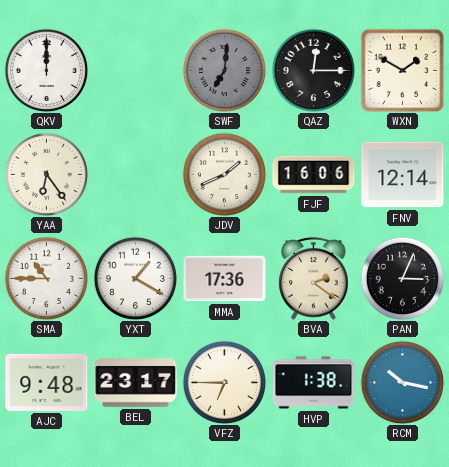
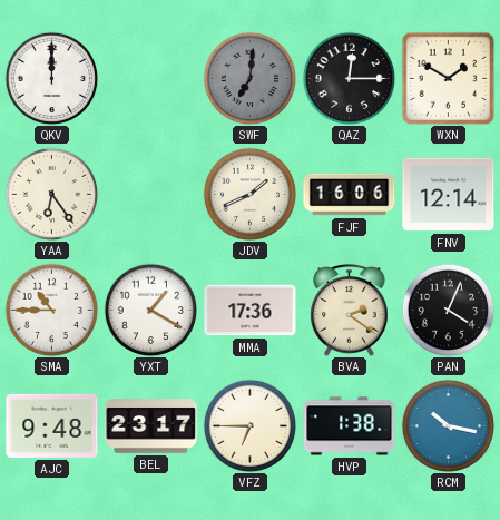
PAN: 3:04 -> 4:04
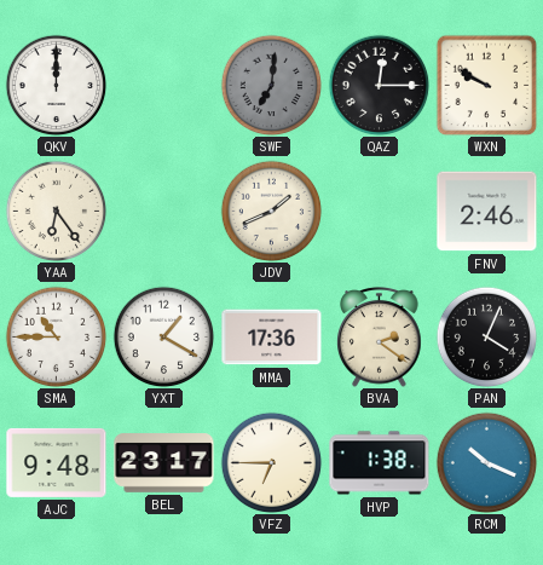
WXN: 1:50 -> 9:50
FJF: 16:06 -> none
FNV: 12:14 -> 2:46
RCM: 10:17 -> 10:19
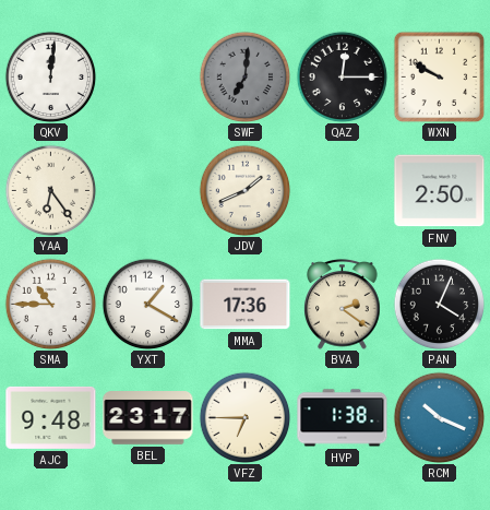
QKV: 12:00 -> 12:01
FNV: 2:46 -> 2:50
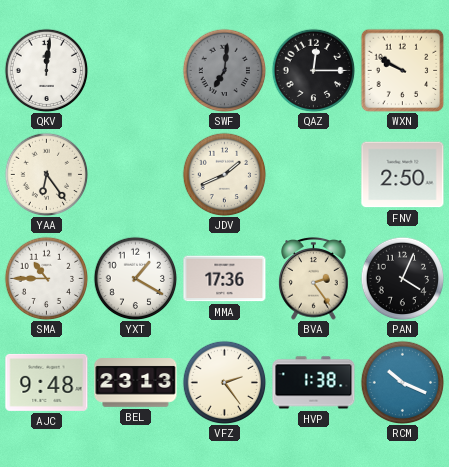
BVA: 2:21 -> 2:24
BEL: 23:17 -> 23:13
VFZ: 6:45 -> 2:24
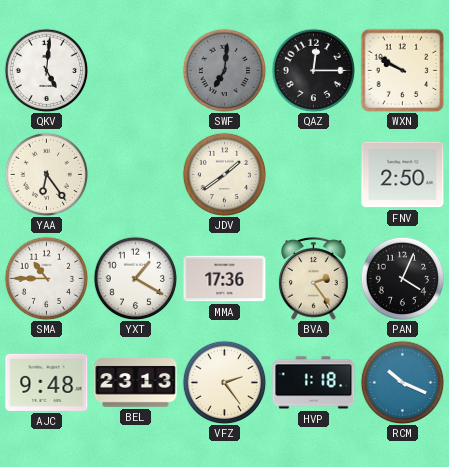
QKV: 12:01 -> 5:01
JDV: 1:41 -> 1:39
HVP: 1:38 -> 1:18
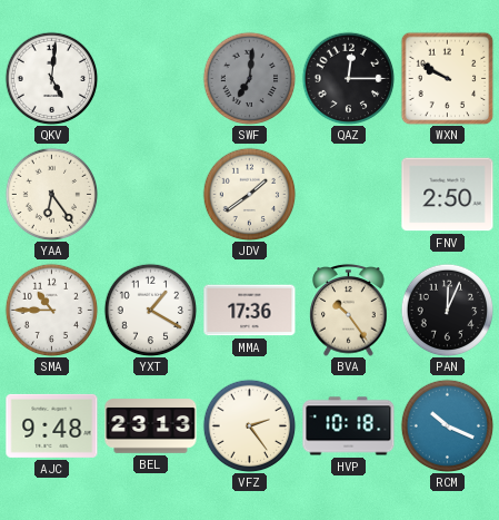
BVA: 2:24 -> 10:24
PAN: 4:04 -> 12:04
HVP: 1:18 -> 10:18
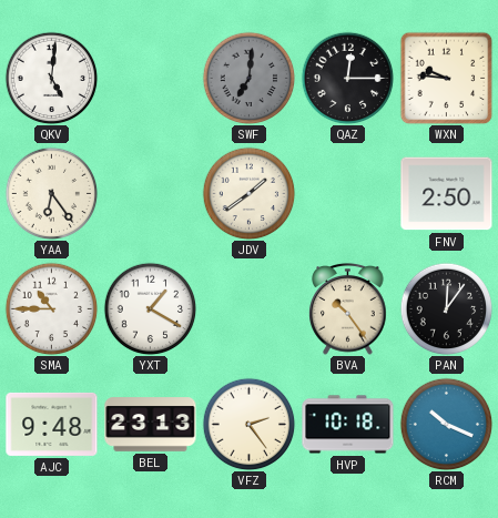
WXN: 9:50 -> 9:46
MMA: 17:36 -> none
PAN: 12:04 -> 12:06
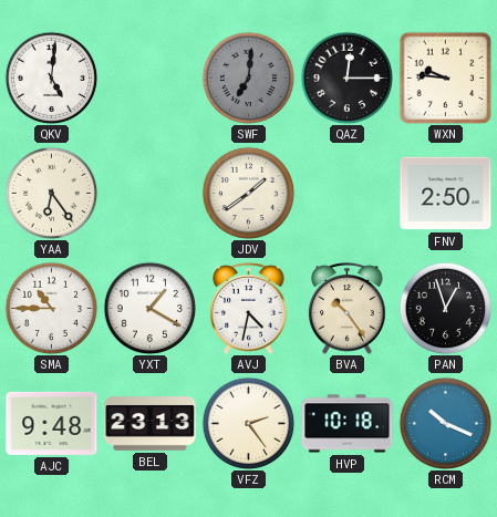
AVJ: none -> 4:32
PAN: 12:06 -> 12:57
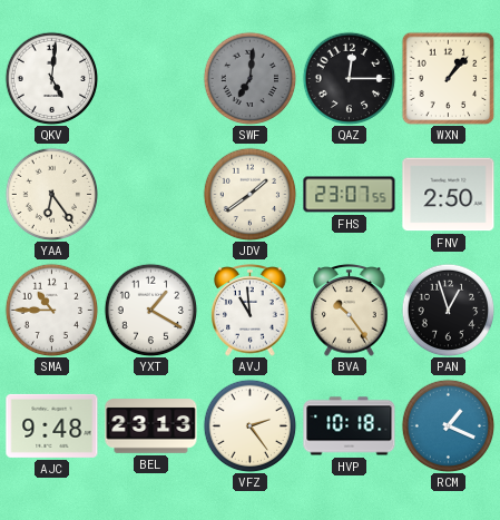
WXN: 9:46 -> 1:07
FHS: none -> 23:07
AVJ: 4:32 -> 10:59
RCM: 10:19 -> 1:19
